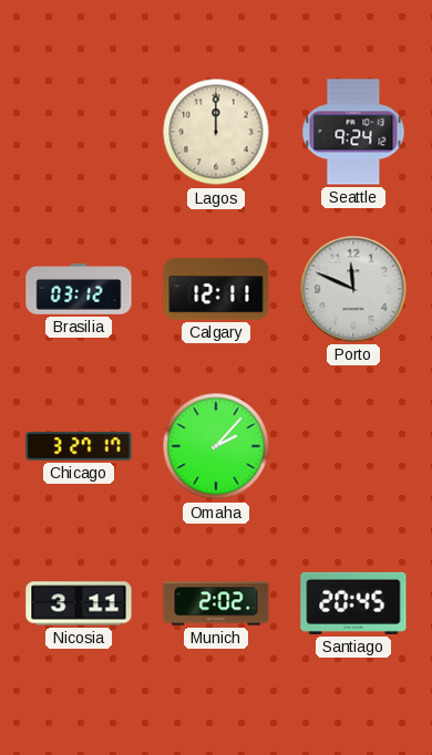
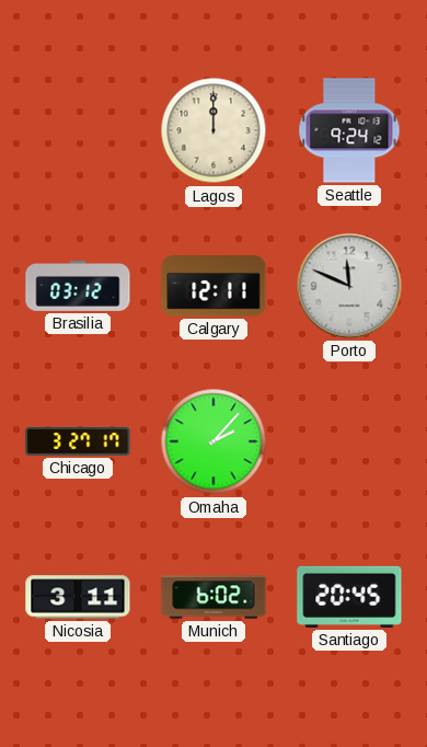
Munich: 2:02 -> 6:02
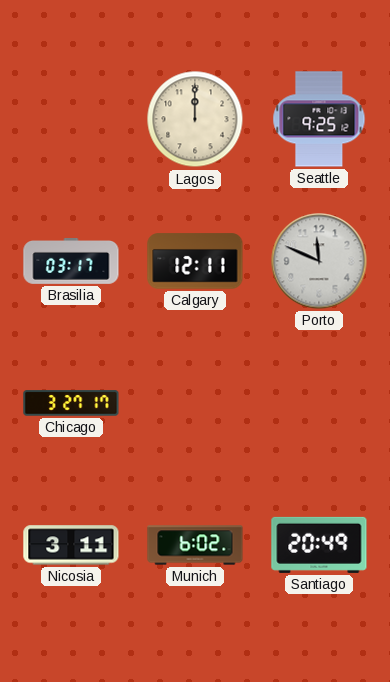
Seattle: 9:24 -> 9:25
Brasilia: 03:12 -> 03:17
Omaha: 2:07 -> none
Santiago: 20:45 -> 20:49
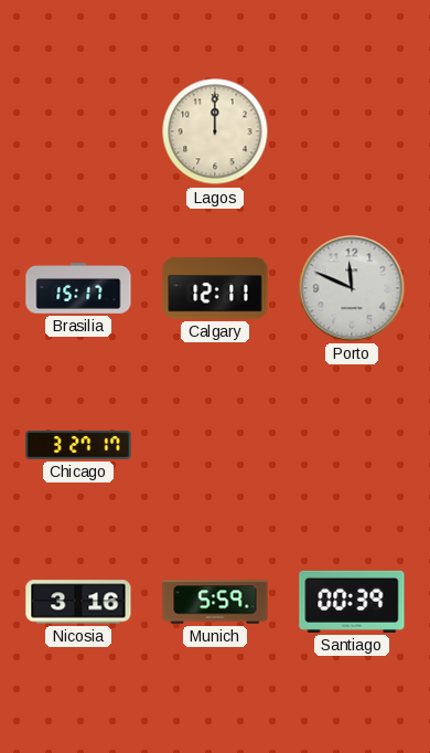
Seattle: 9:25 -> none
Brasilia: 03:17 -> 15:17
Nicosia: 3:11 -> 3:16
Munich: 6:02 -> 5:59
Santiago: 20:49 -> 00:39
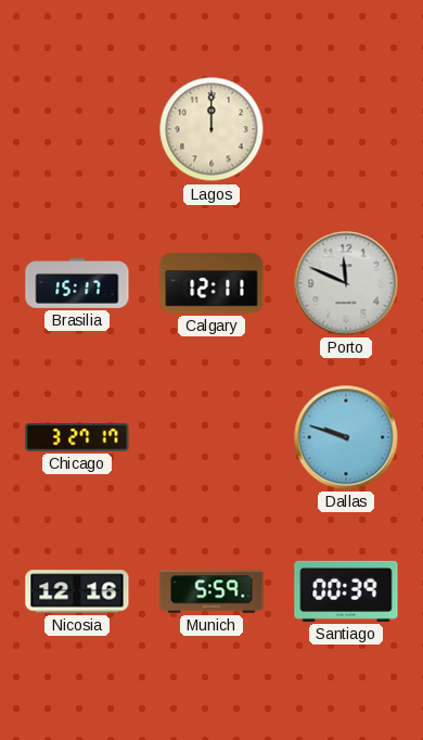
Dallas: none -> 9:48
Nicosia: 3:16 -> 12:16
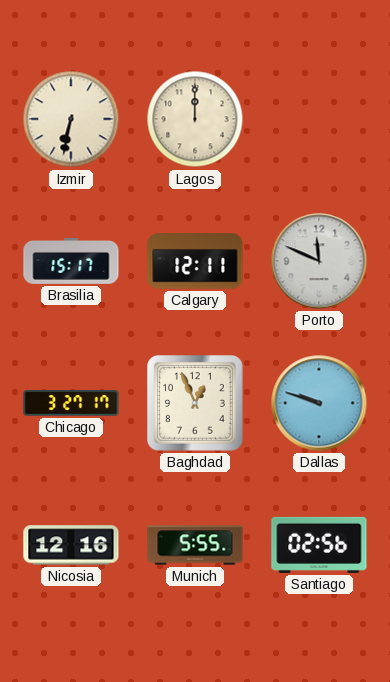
Izmir: none -> 6:32
Baghdad: none -> 12:56
Munich: 5:59 -> 5:55
Santiago: 00:39 -> 02:56
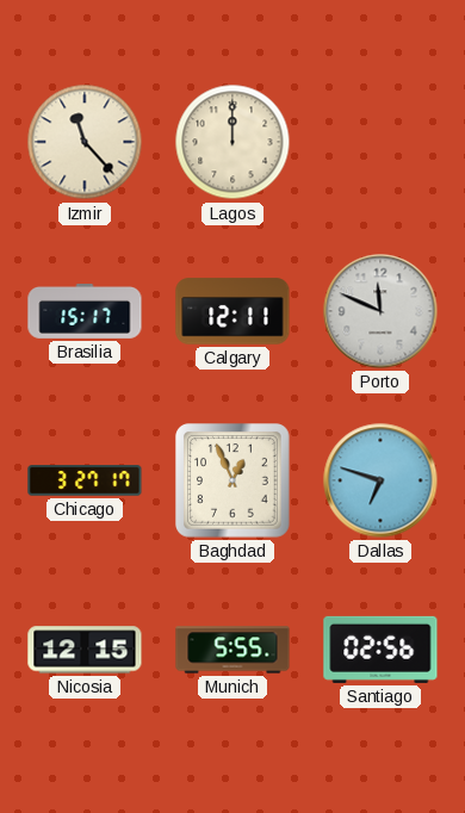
Izmir: 6:32 -> 11:23
Dallas: 9:48 -> 6:48
Nicosia: 12:16 -> 12:15
